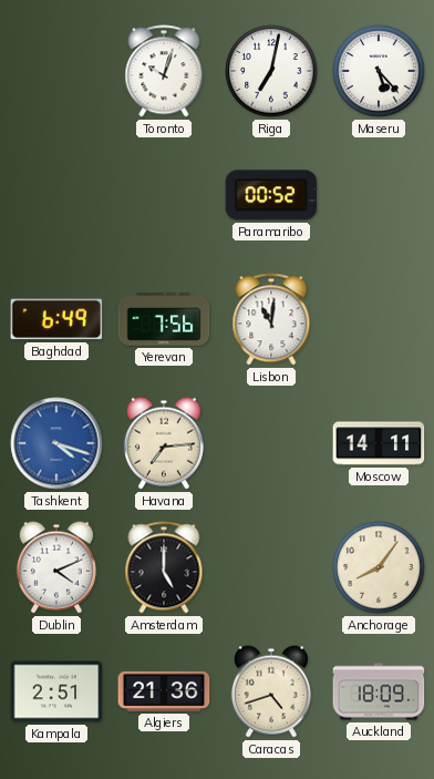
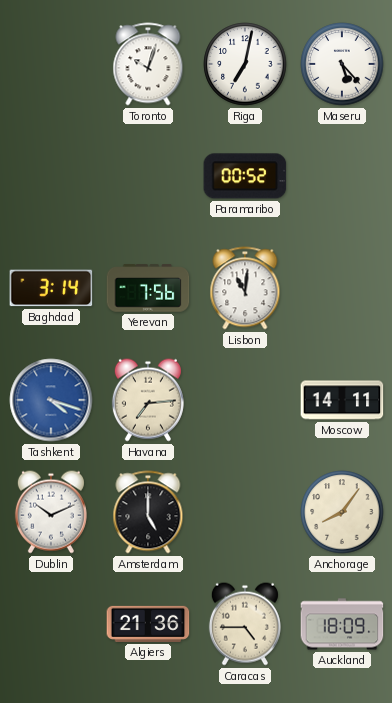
Baghdad: 6:49 -> 3:14
Dublin: 4:11 -> 10:11
Kampala: 2:51 -> none
Caracas: 4:42 -> 4:45
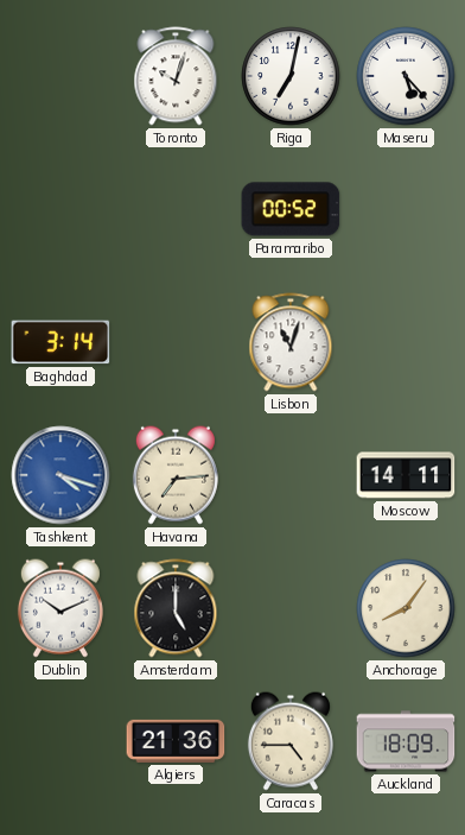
Yerevan: 7:56 -> none
Lisbon: 11:01 -> 11:03
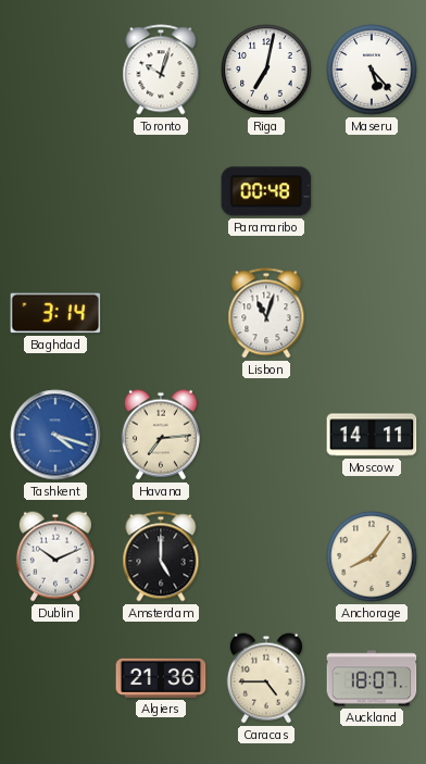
Paramaribo: 00:52 -> 00:48
Auckland: 18:09 -> 18:07
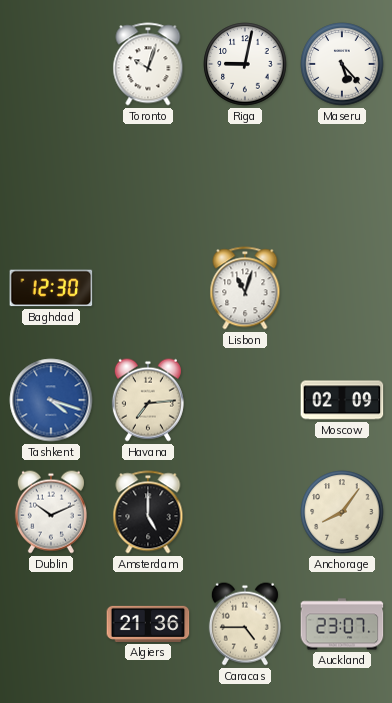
Riga: 7:02 -> 9:02
Paramaribo: 00:48 -> none
Baghdad: 3:14 -> 12:30
Moscow: 14:11 -> 02:09
Auckland: 18:07 -> 23:07
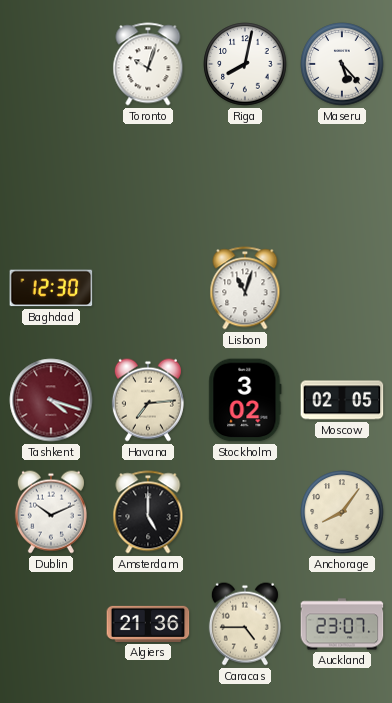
Riga: 9:02 -> 8:02
Tashkent dial: blue -> burgundy
Stockholm: none -> 3:02
Moscow: 02:09 -> 02:05
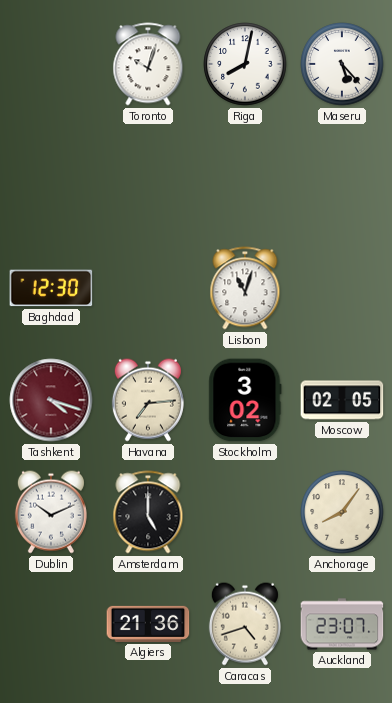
Caracas: 4:45 -> 4:42
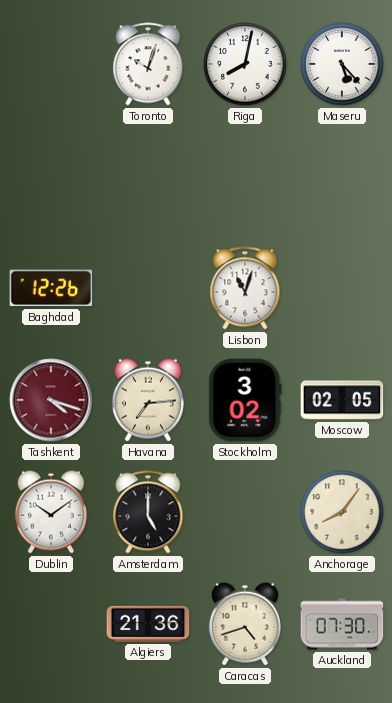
Baghdad: 12:30 -> 12:26
Dublin: 10:11 -> 10:09
Auckland: 23:07 -> 07:30
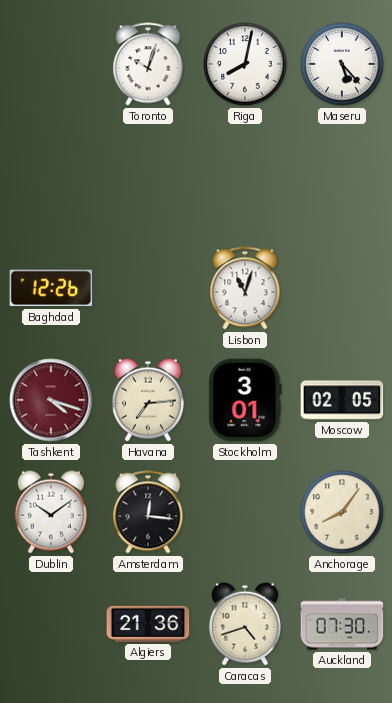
Stockholm: 3:02 -> 3:01
Amsterdam: 5:00 -> 12:16
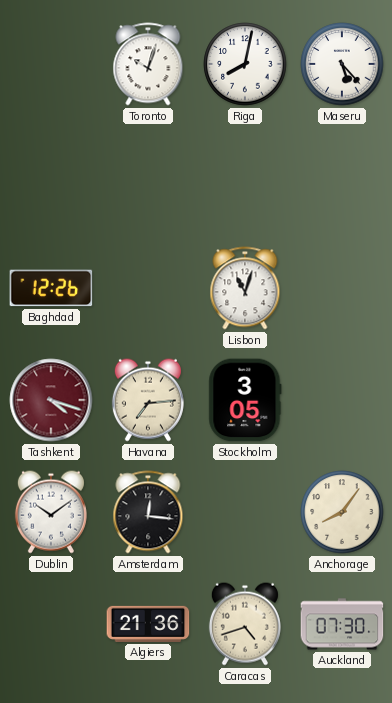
Stockholm: 3:01 -> 3:05
Moscow: 02:05 -> none
